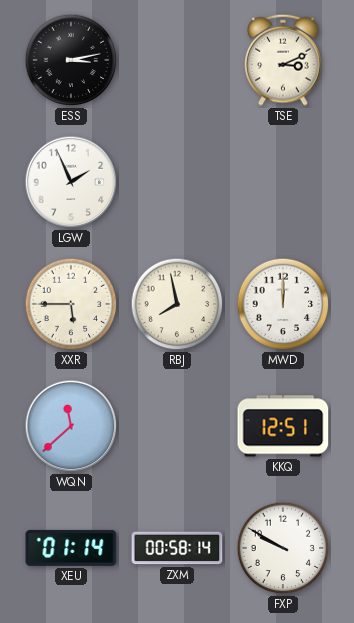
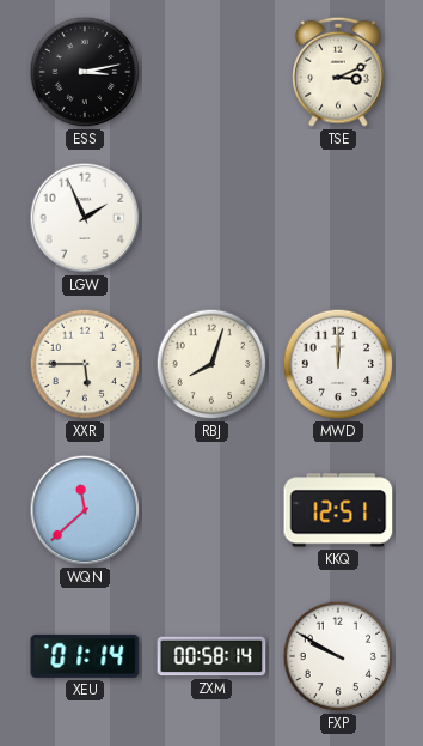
RBJ: 7:58 -> 8:03
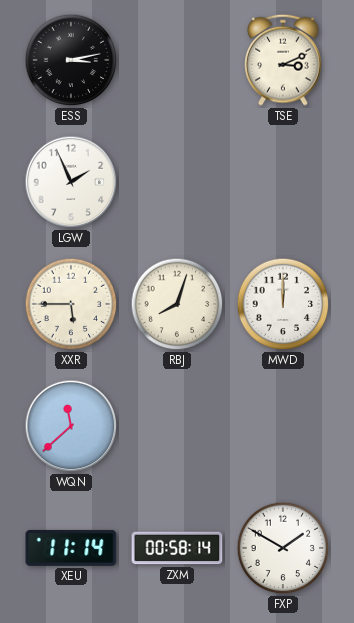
KKQ: 12:51 -> none
XEU: 01:14 -> 11:14
FXP: 9:50 -> 1:50
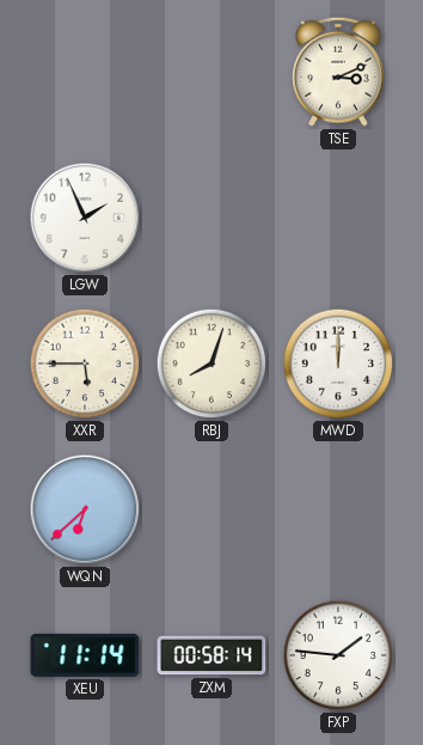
ESS: 3:13 -> none
WQN: 11:38 -> 6:38
FXP: 1:50 -> 1:46
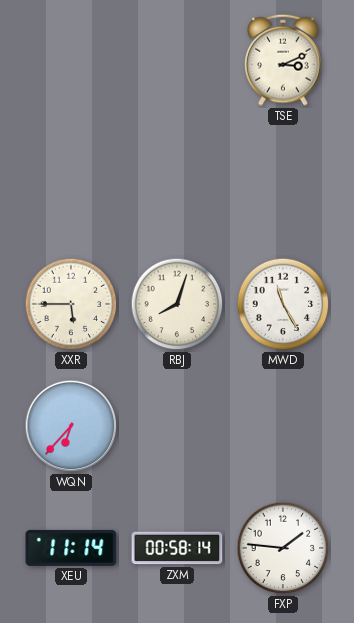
LGW: 1:56 -> none
MWD: 12:00 -> 11:25
WQN: 6:38 -> 6:37
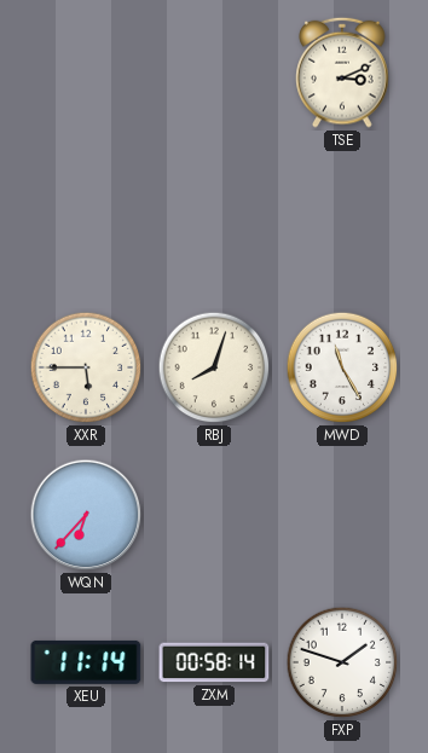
FXP: 1:46 -> 1:48
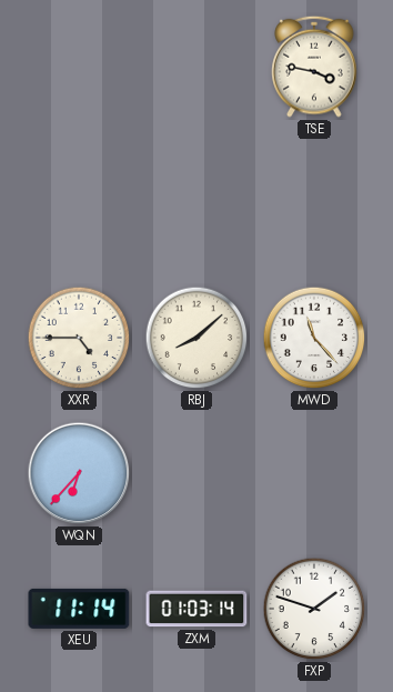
TSE: 3:11 -> 3:47
XXR: 5:45 -> 4:45
RBJ: 8:03 -> 8:08
MWD: 11:25 -> 11:23
ZXM: 00:58 -> 01:03
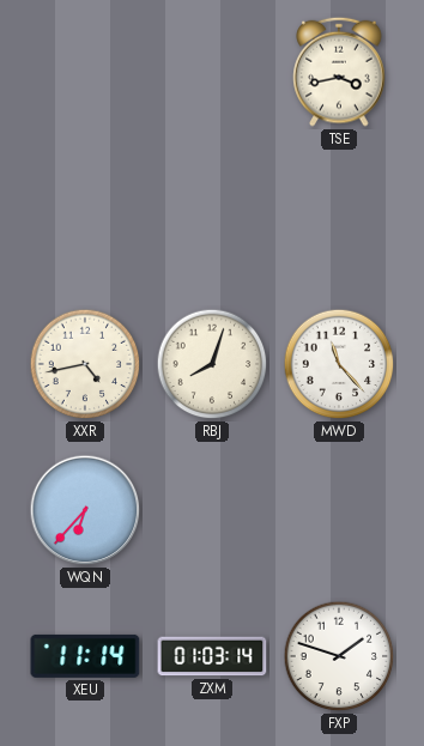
TSE: 3:47 -> 3:43
XXR: 4:45 -> 4:43
RBJ: 8:08 -> 8:03
